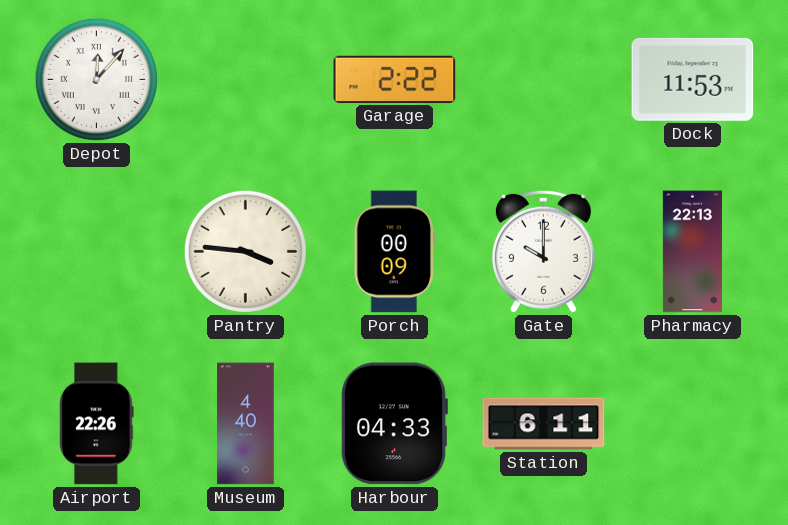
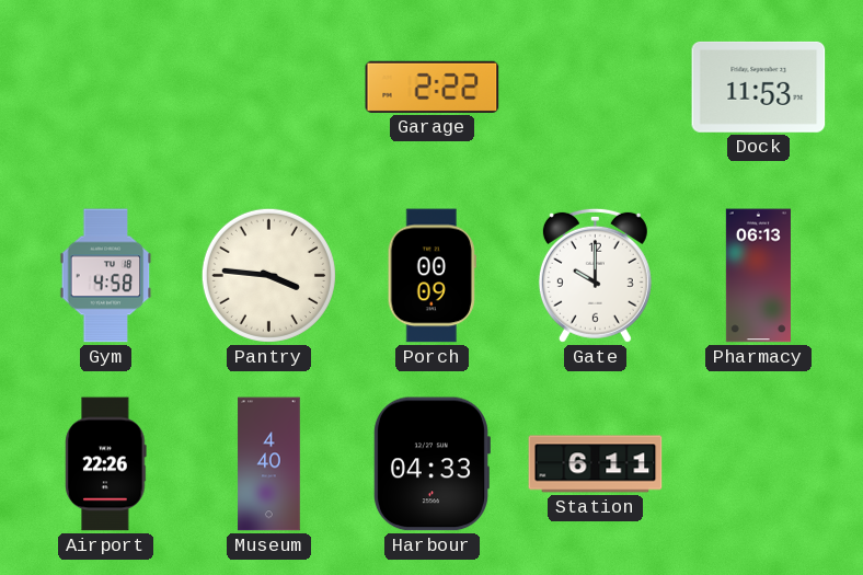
Depot: 12:07 -> none
Gym: none -> 4:58
Pharmacy: 22:13 -> 06:13
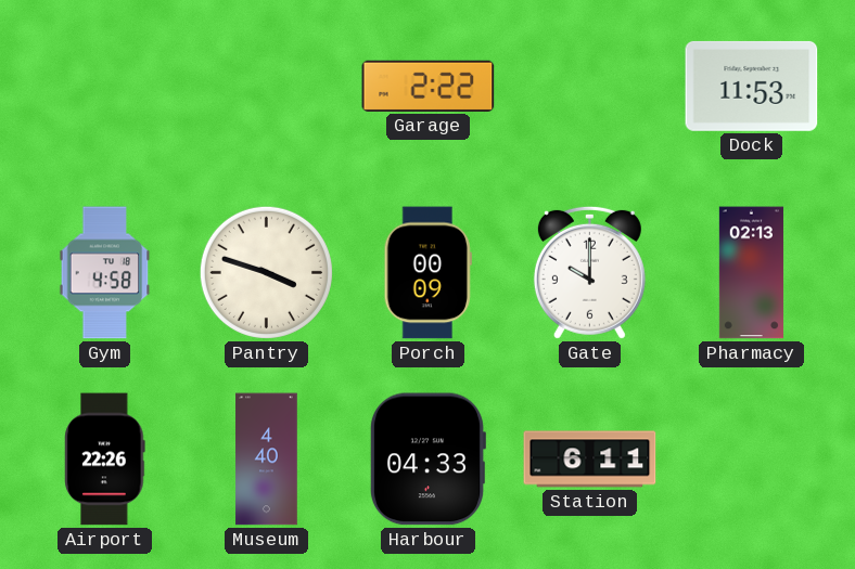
Pantry: 3:46 -> 3:48
Pharmacy: 06:13 -> 02:13
